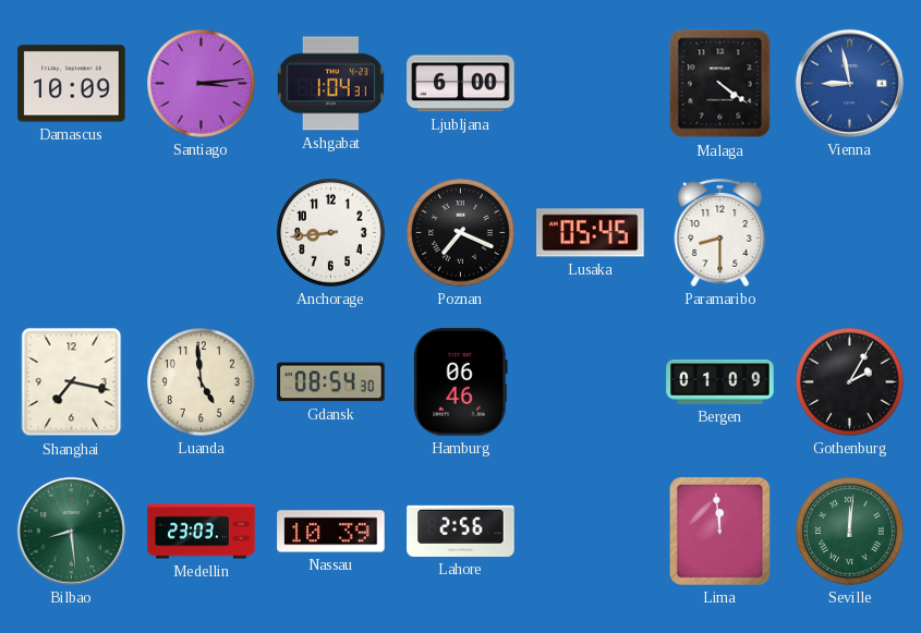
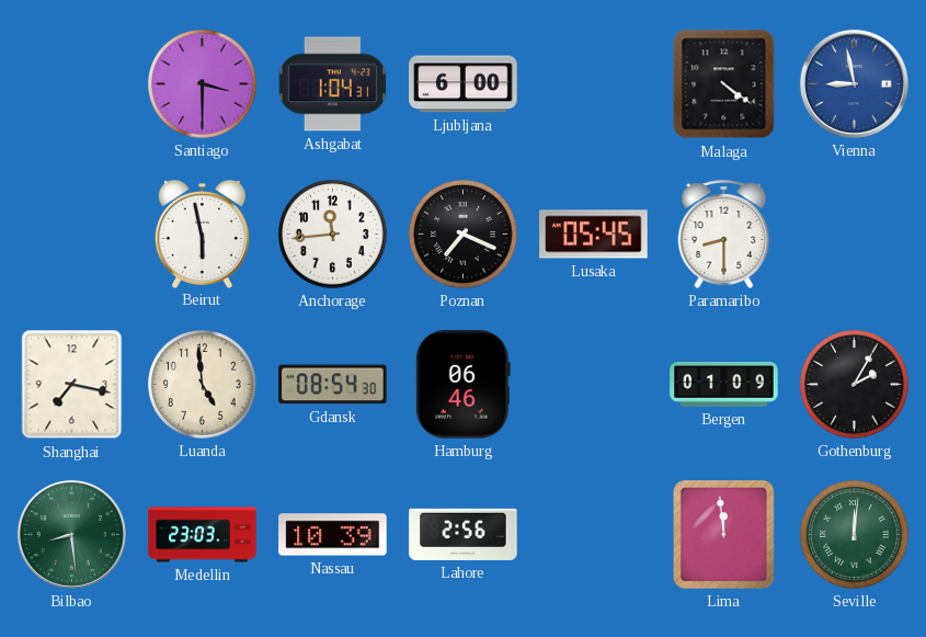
Damascus: 10:09 -> none
Santiago: 3:14 -> 3:30
Beirut: none -> 5:58
Anchorage: 8:44 -> 11:44
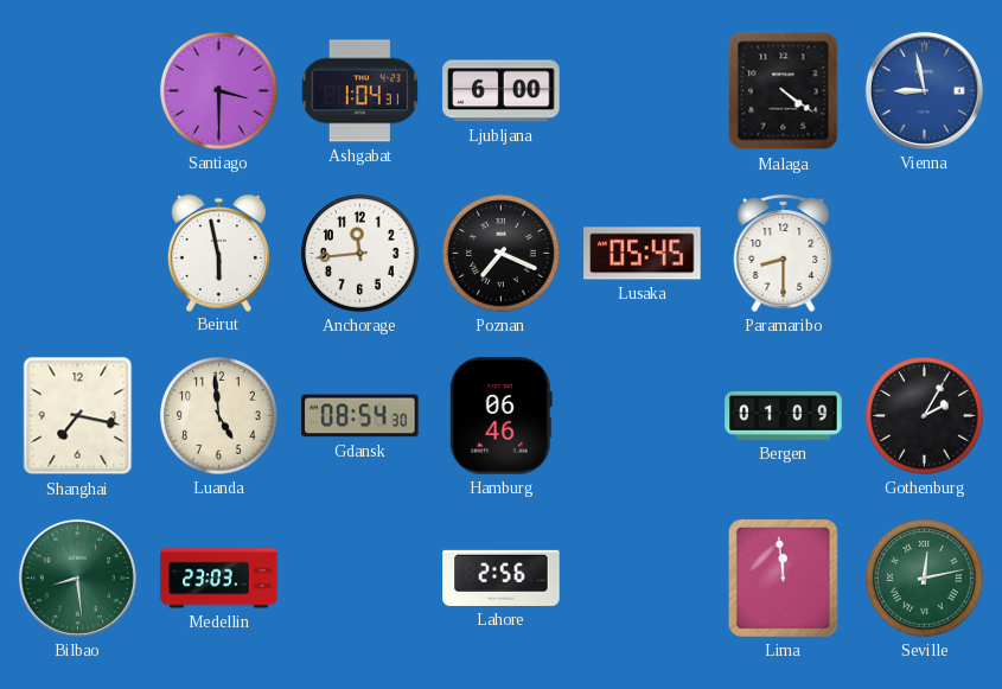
Nassau: 10:39 -> none
Seville: 12:01 -> 12:13
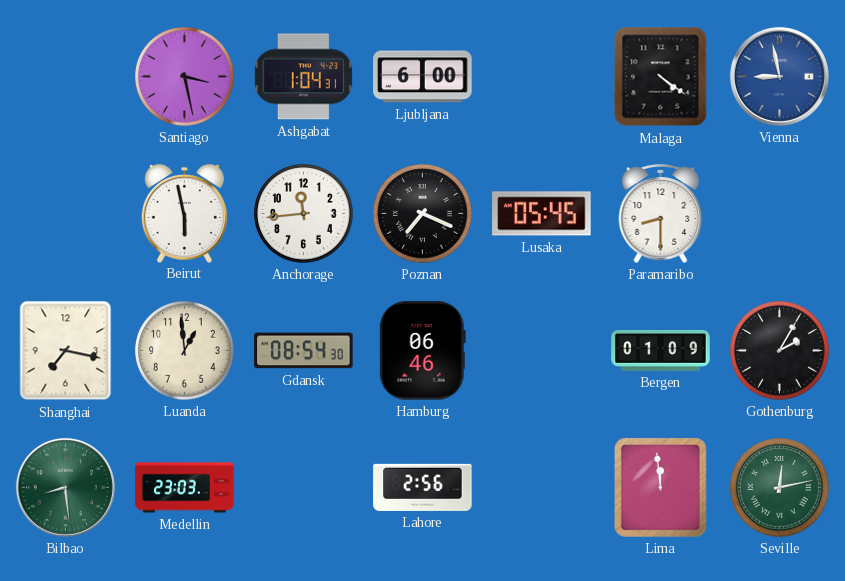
Santiago: 3:30 -> 3:28
Luanda: 4:59 -> 12:59
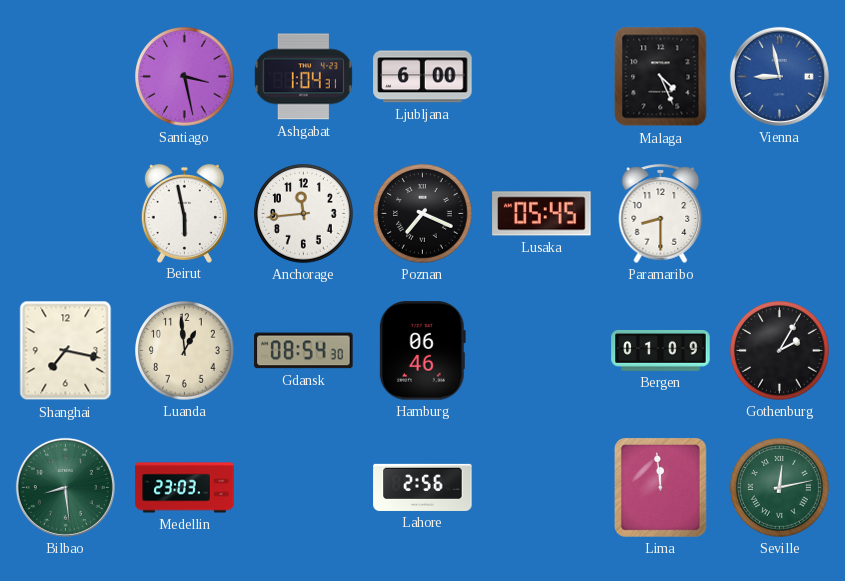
Malaga: 4:21 -> 4:26
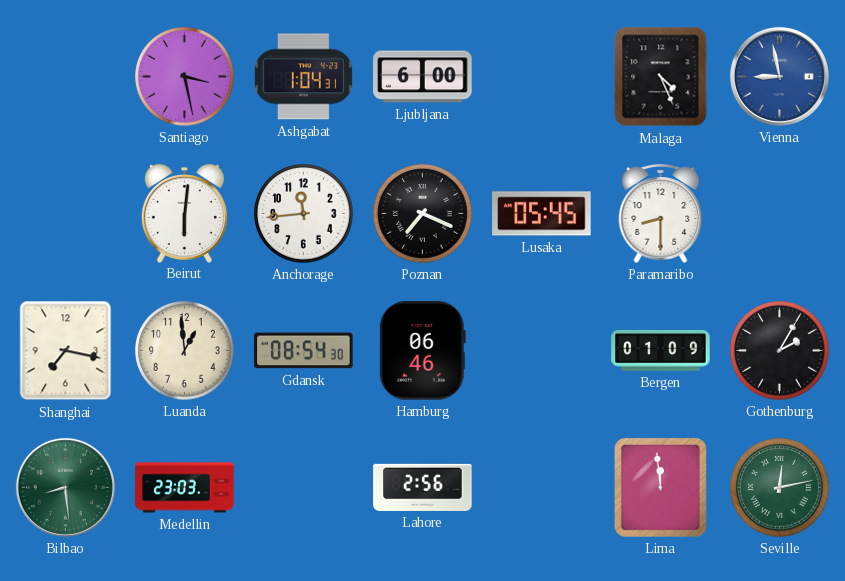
Beirut: 5:58 -> 6:01
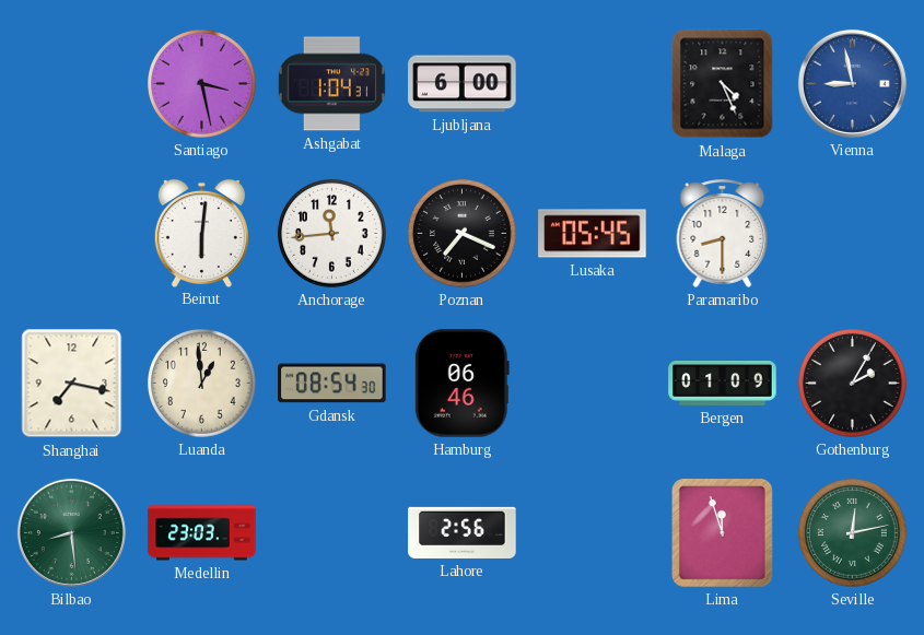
Lima: 11:59 -> 11:57
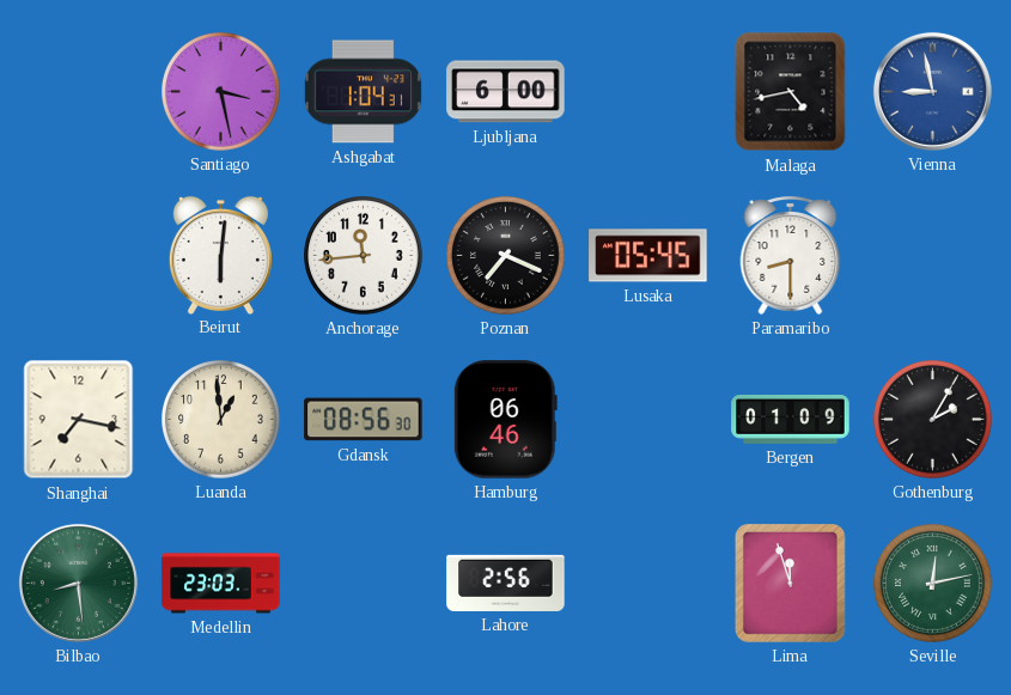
Malaga: 4:26 -> 4:43
Gdansk: 08:54 -> 08:56
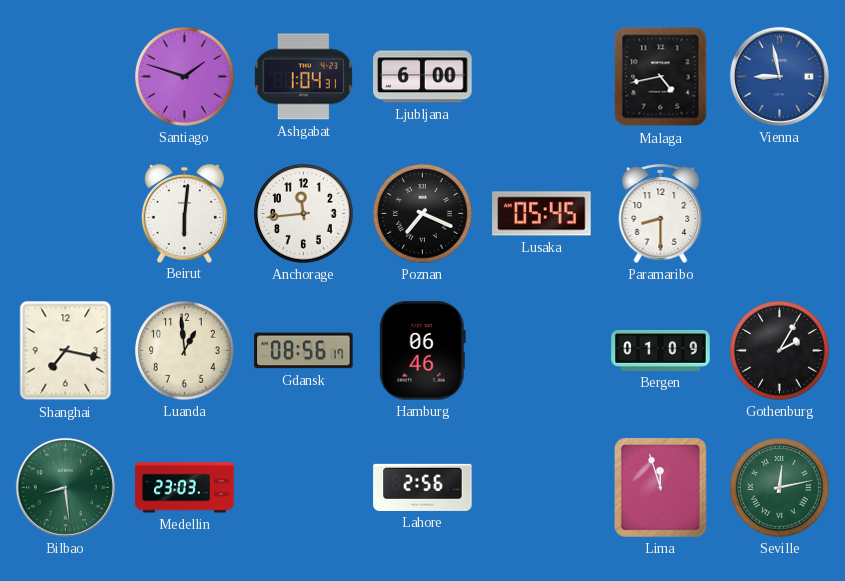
Santiago: 3:28 -> 1:48
Gdansk: 08:56:30 -> 08:56:17
